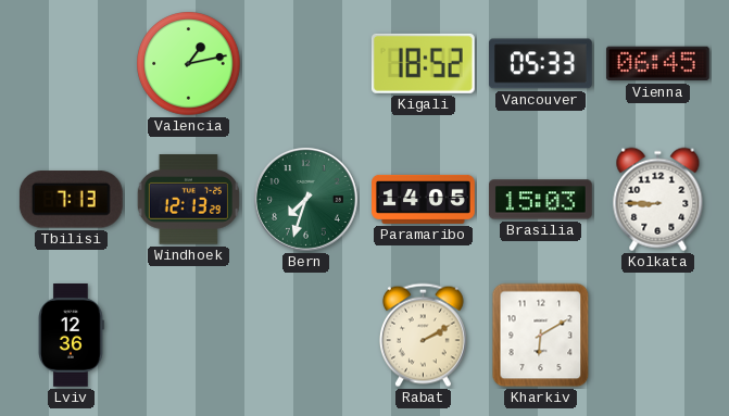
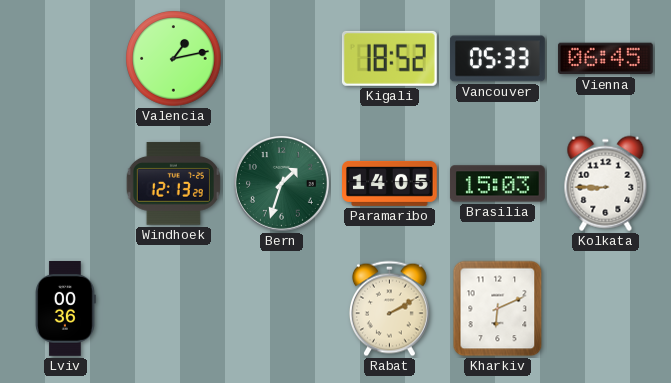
Tbilisi: 7:13 -> none
Bern: 7:33 -> 1:33
Lviv: 12:36 -> 00:36
Kharkiv: 6:10 -> 6:11
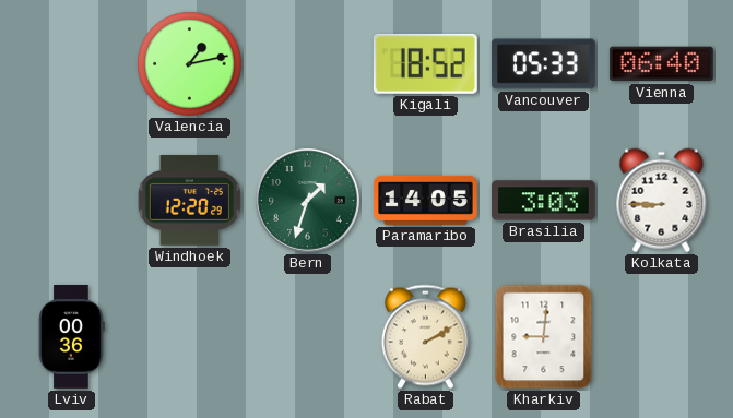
Vienna: 06:45 -> 06:40
Windhoek: 12:13 -> 12:20
Brasilia: 15:03 -> 3:03
Kharkiv: 6:11 -> 9:01
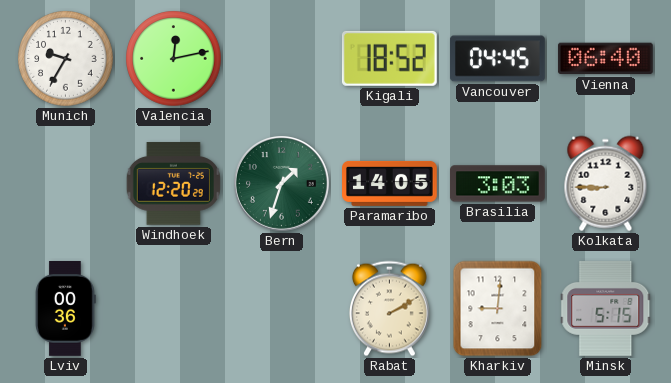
Munich: none -> 9:35
Valencia: 1:13 -> 12:13
Vancouver: 05:33 -> 04:45
Minsk: none -> 5:15
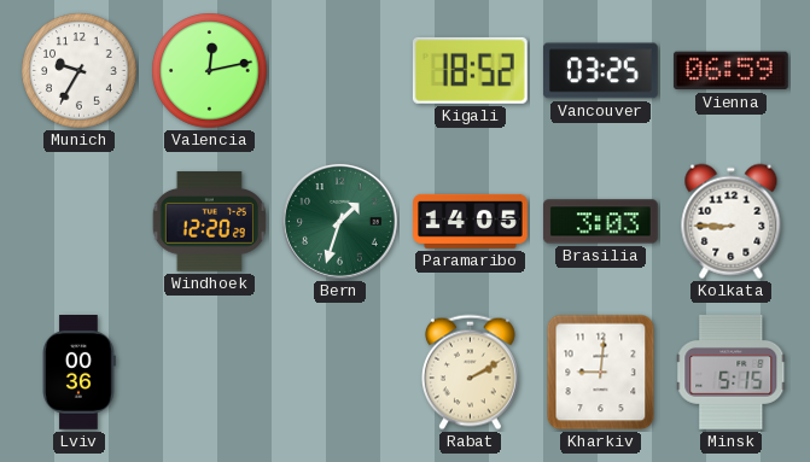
Vancouver: 04:45 -> 03:25
Vienna: 06:40 -> 06:59
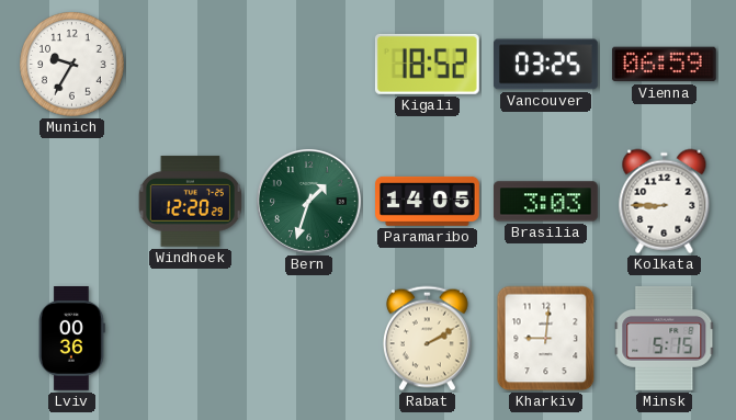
Valencia: 12:13 -> none
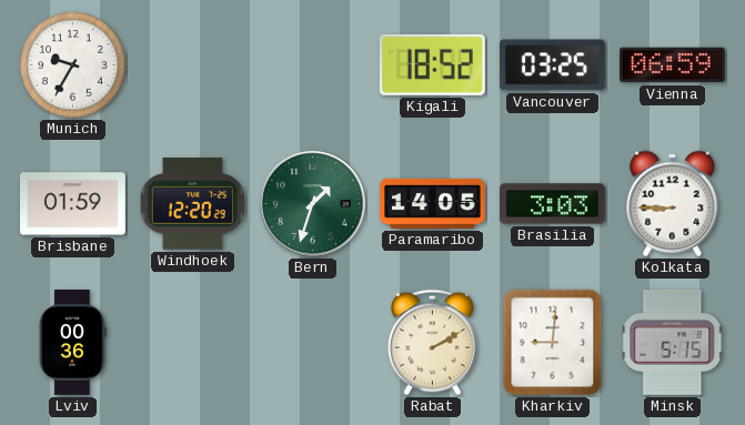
Brisbane: none -> 01:59
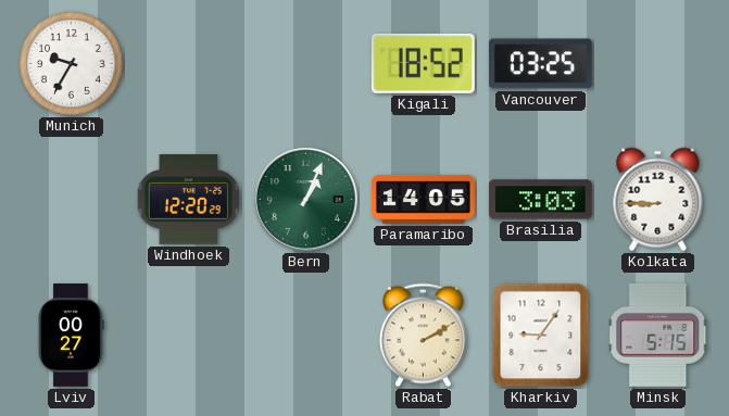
Vienna: 06:59 -> none
Brisbane: 01:59 -> none
Bern: 1:33 -> 1:04
Lviv: 00:36 -> 00:27
Kharkiv: 9:01 -> 9:06
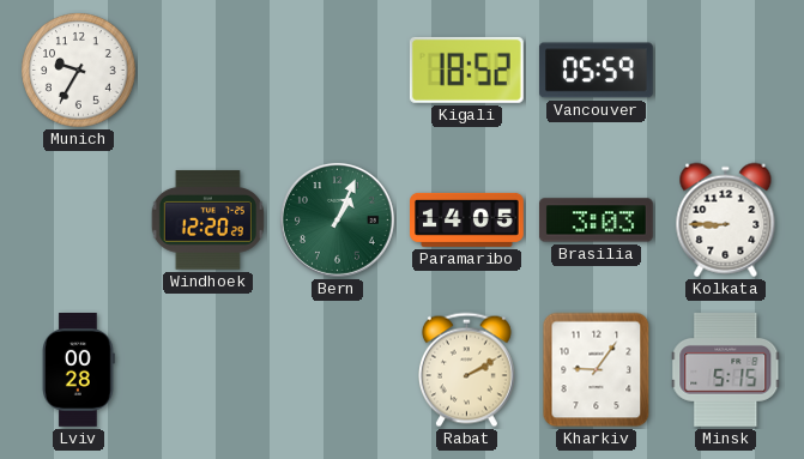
Vancouver: 03:25 -> 05:59
Lviv: 00:27 -> 00:28
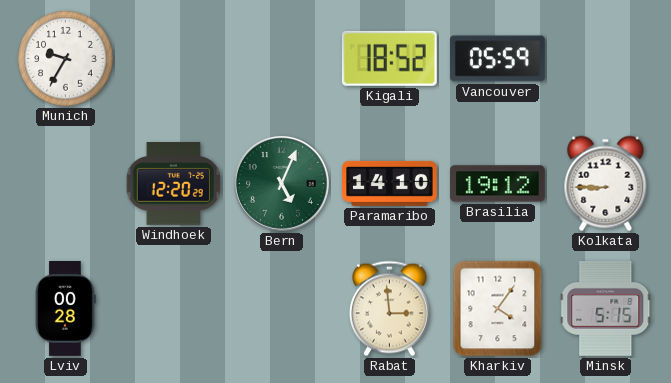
Bern: 1:04 -> 5:04
Paramaribo: 14:05 -> 14:10
Brasilia: 3:03 -> 19:12
Rabat: 2:10 -> 2:59
Kharkiv: 9:06 -> 4:06
